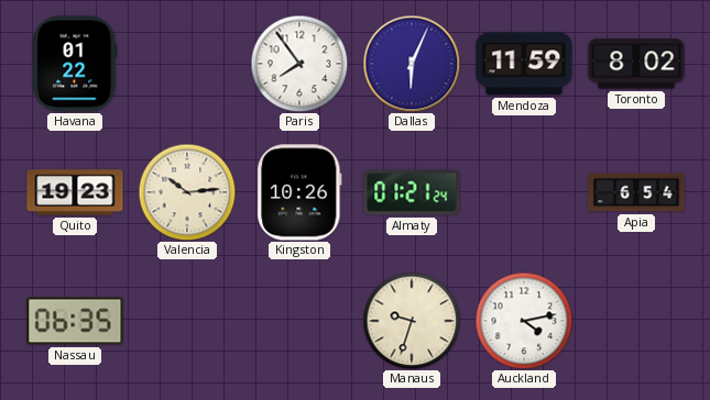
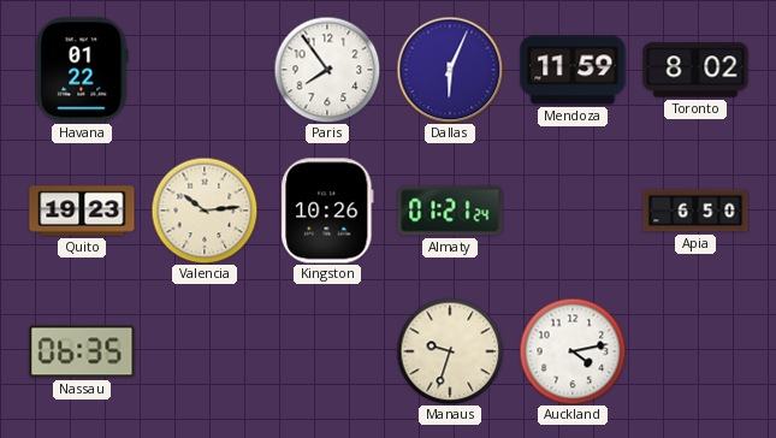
Apia: 6:54 -> 6:50
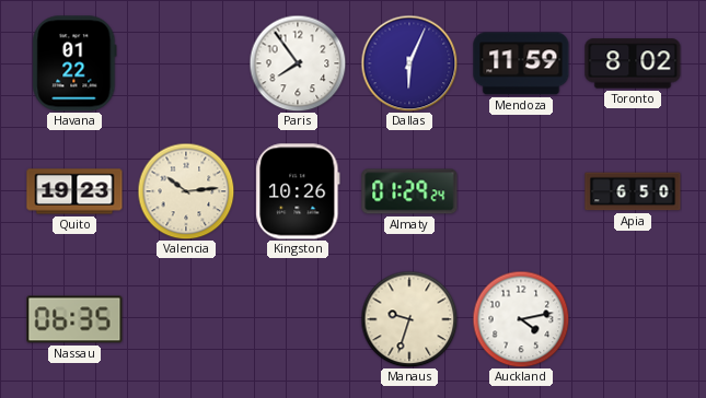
Almaty: 01:21 -> 01:29
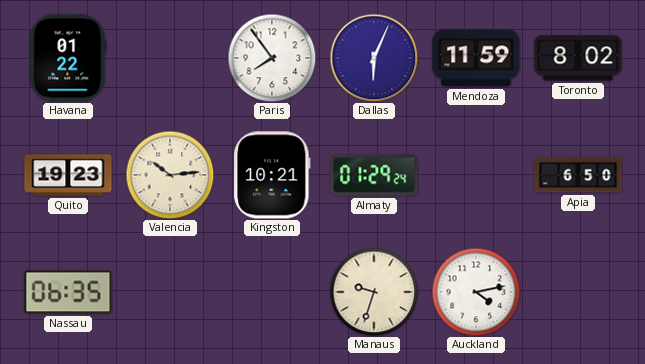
Kingston: 10:26 -> 10:21
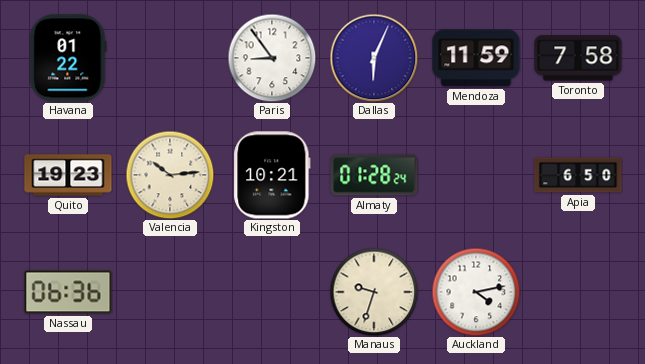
Paris: 7:54 -> 8:54
Toronto: 8:02 -> 7:58
Almaty: 01:29 -> 01:28
Nassau: 06:35 -> 06:36
